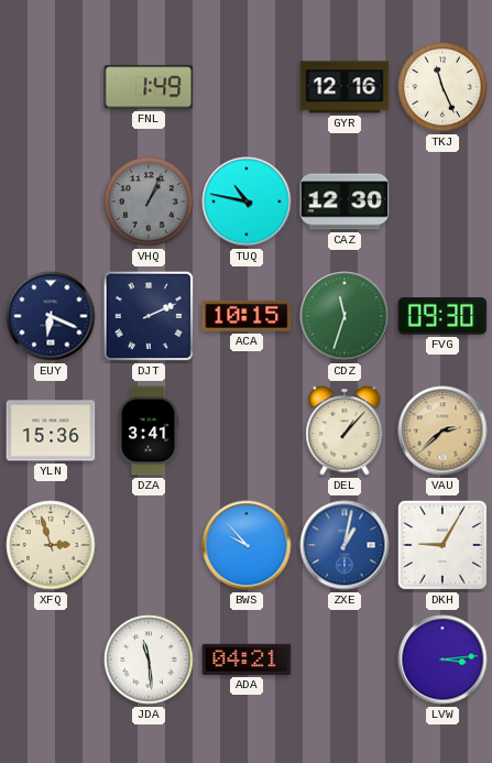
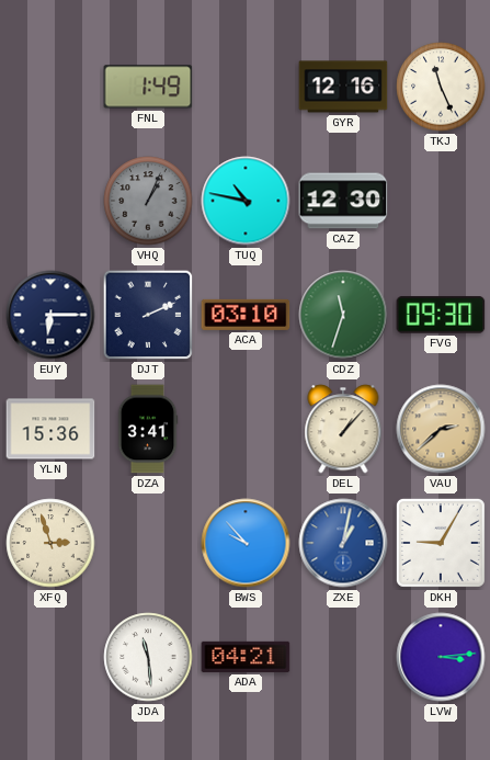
EUY: 6:19 -> 6:15
ACA: 10:15 -> 03:10
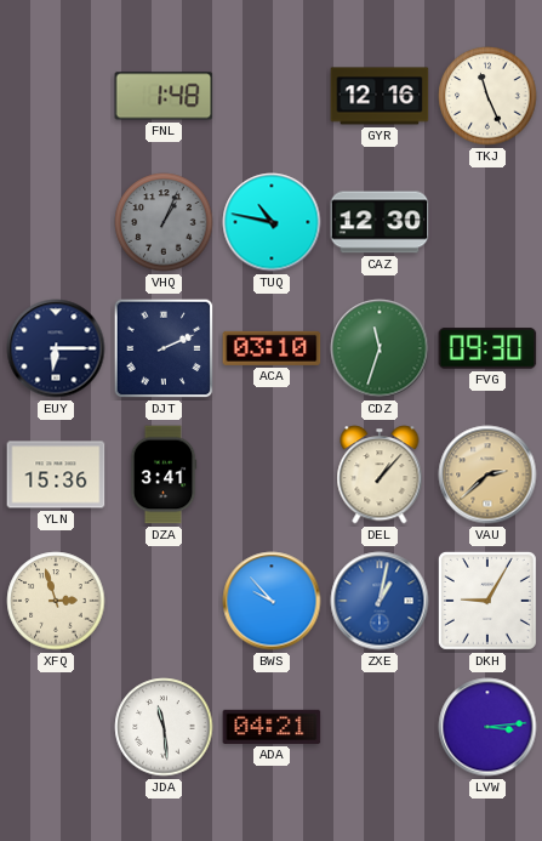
FNL: 1:49 -> 1:48
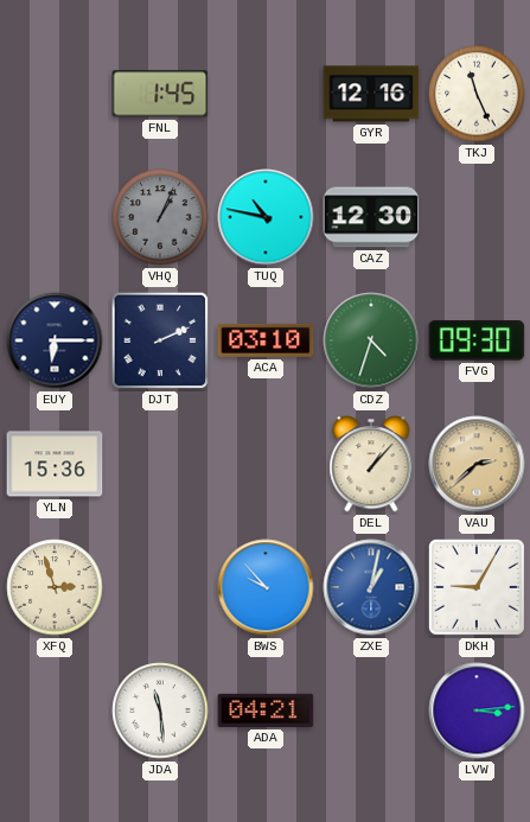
FNL: 1:48 -> 1:45
CDZ: 11:33 -> 4:33
DZA: 3:41 -> none
